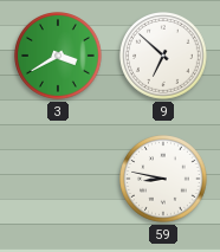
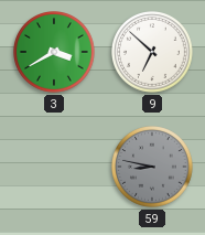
59 dial: white -> grey
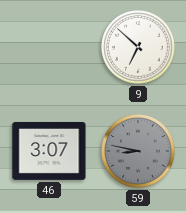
3: 3:40 -> none
46: none -> 3:07
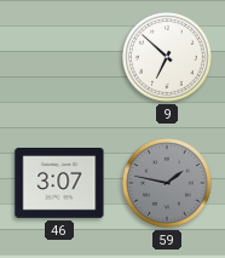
59: 8:47 -> 1:47
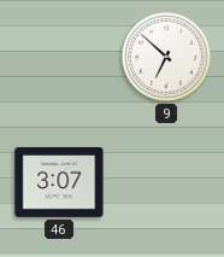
59: 1:47 -> none
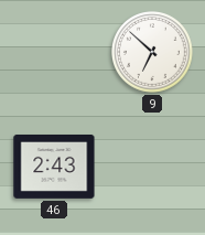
46: 3:07 -> 2:43
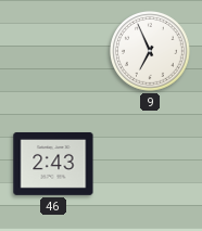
9: 6:52 -> 6:56
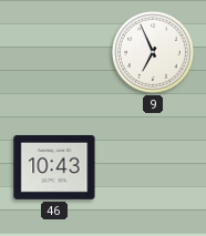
46: 2:43 -> 10:43
